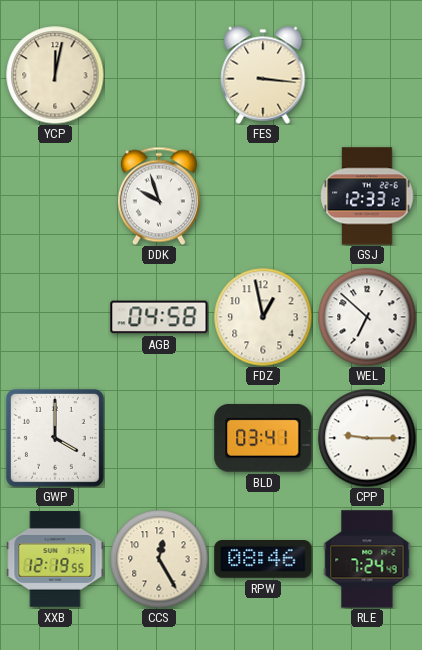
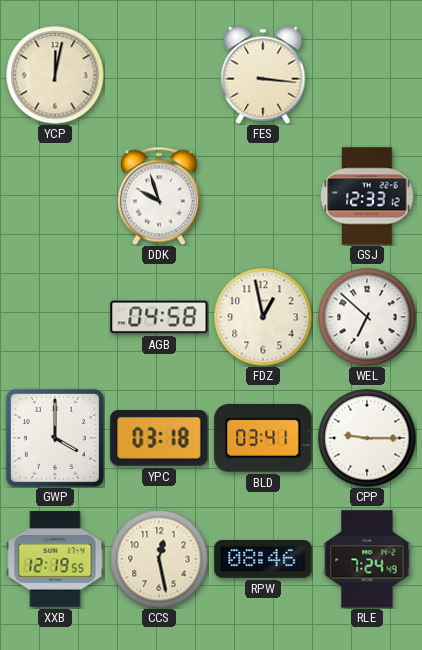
YPC: none -> 03:18
CCS: 12:25 -> 12:28
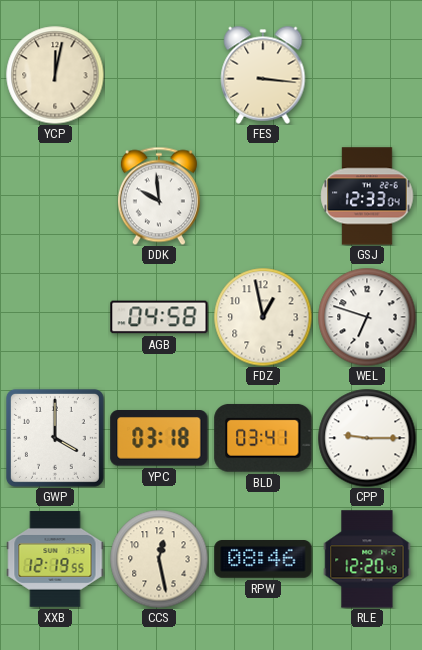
DDK: 9:57 -> 9:59
GSJ: 12:33:12 -> 12:33:04
WEL: 6:52 -> 6:48
RLE: 7:24 -> 12:20
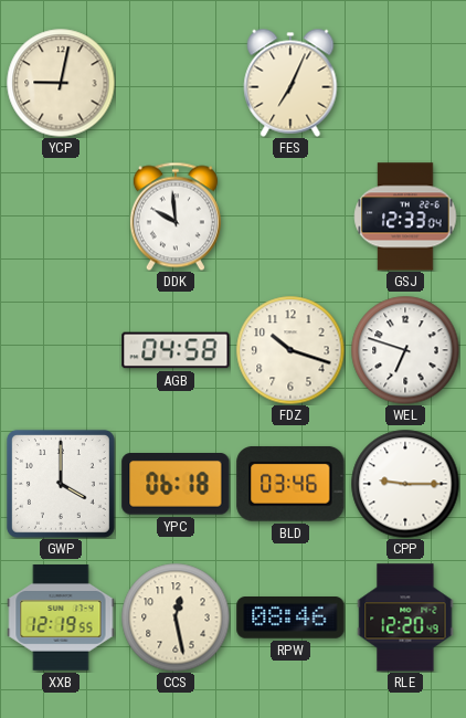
YCP: 12:02 -> 9:02
FES: 3:16 -> 7:04
FDZ: 12:58 -> 10:18
YPC: 03:18 -> 06:18
BLD: 03:41 -> 03:46
